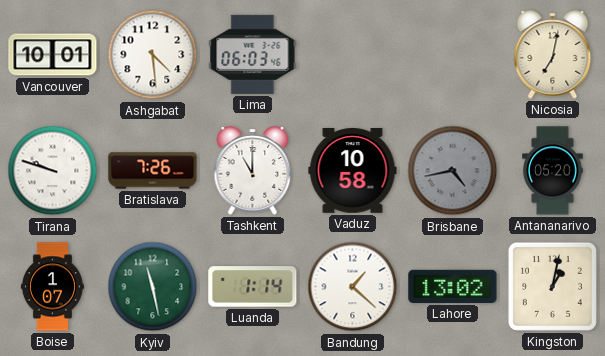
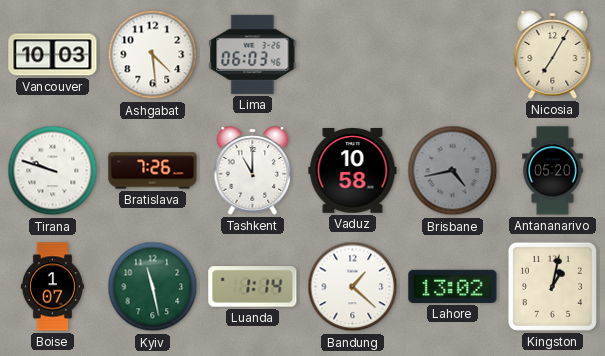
Vancouver: 10:01 -> 10:03
Nicosia: 7:02 -> 7:05
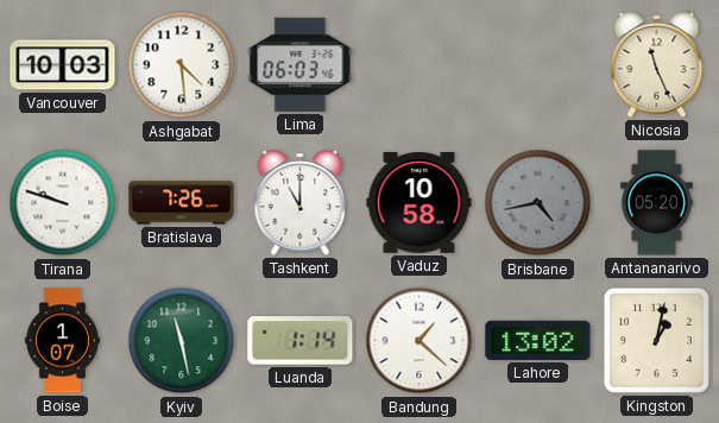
Nicosia: 7:05 -> 11:26
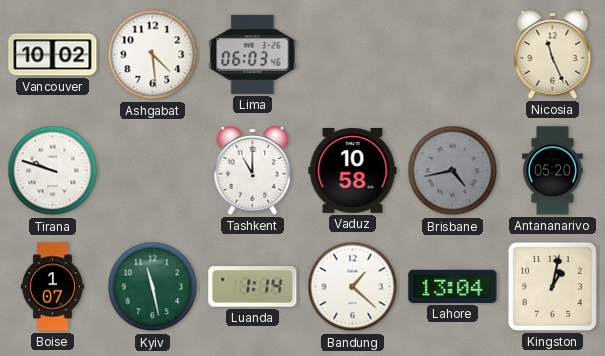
Vancouver: 10:03 -> 10:02
Bratislava: 7:26 -> none
Lahore: 13:02 -> 13:04
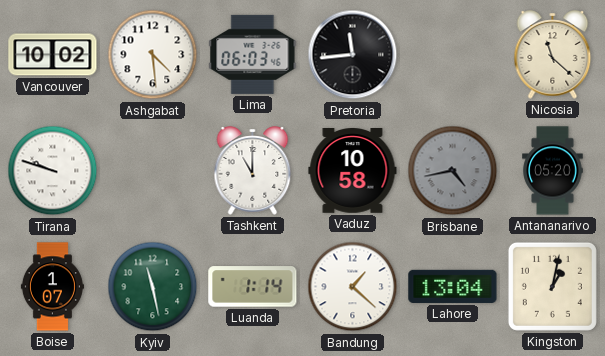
Pretoria: none -> 11:44
Nicosia: 11:26 -> 11:22
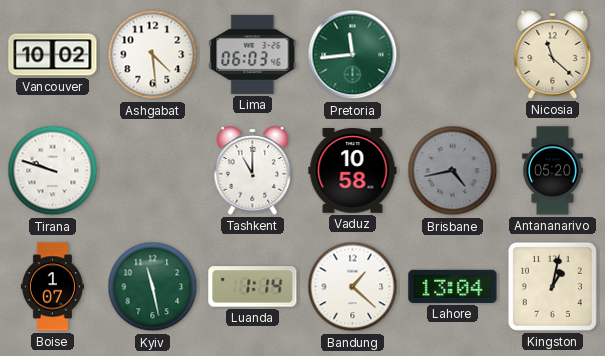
Pretoria dial: black -> green
